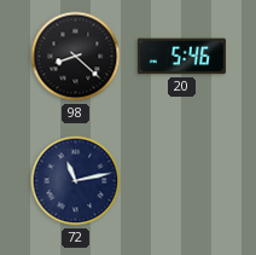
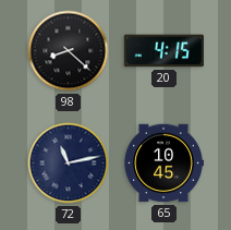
20: 5:46 -> 4:15
65: none -> 10:45
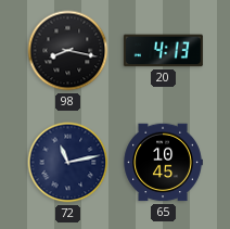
98: 8:22 -> 8:17
20: 4:15 -> 4:13
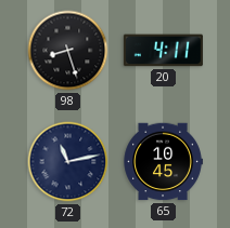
98: 8:17 -> 8:27
20: 4:13 -> 4:11
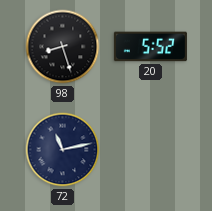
20: 4:11 -> 5:52
65: 10:45 -> none
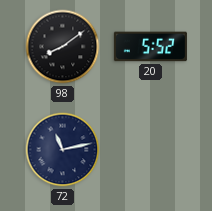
98: 8:27 -> 8:09
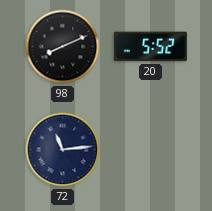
98: 8:09 -> 8:11
72: 11:13 -> 11:14
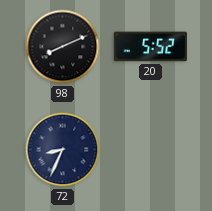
72: 11:14 -> 8:34
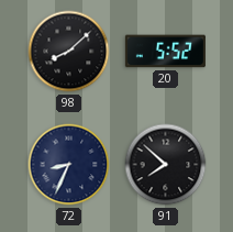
98: 8:11 -> 8:08
91: none -> 7:52
